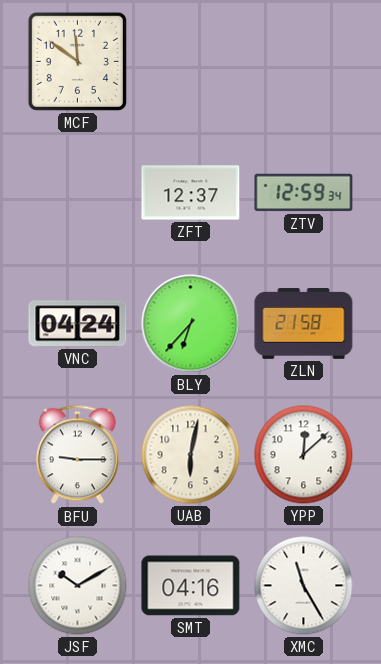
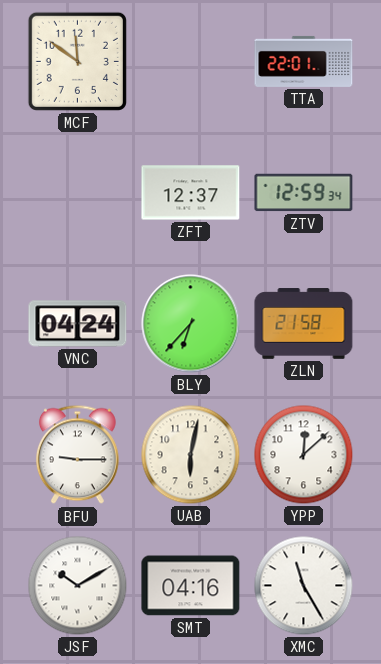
TTA: none -> 22:01
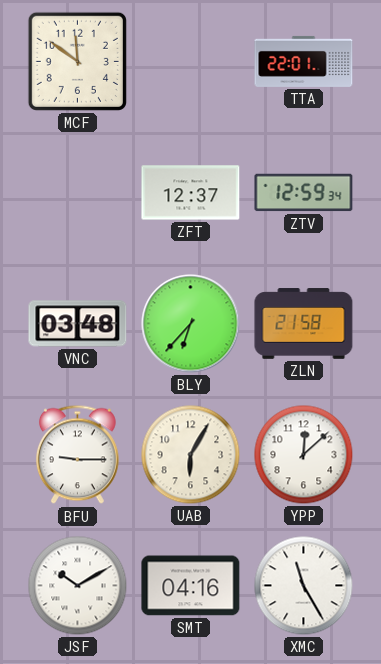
VNC: 04:24 -> 03:48
UAB: 6:02 -> 6:05
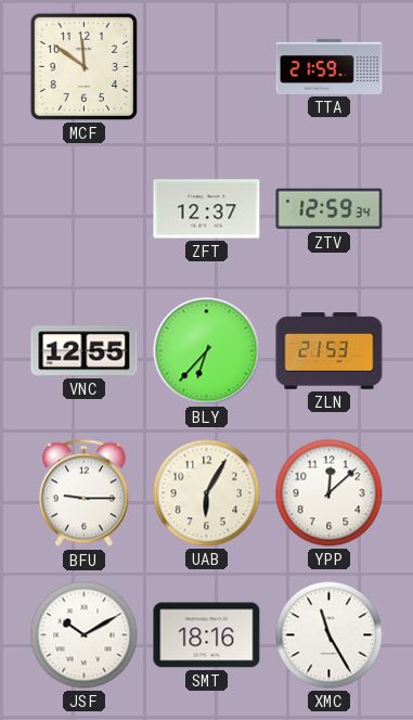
TTA: 22:01 -> 21:59
VNC: 03:48 -> 12:55
ZLN: 21:58 -> 21:53
SMT: 04:16 -> 18:16
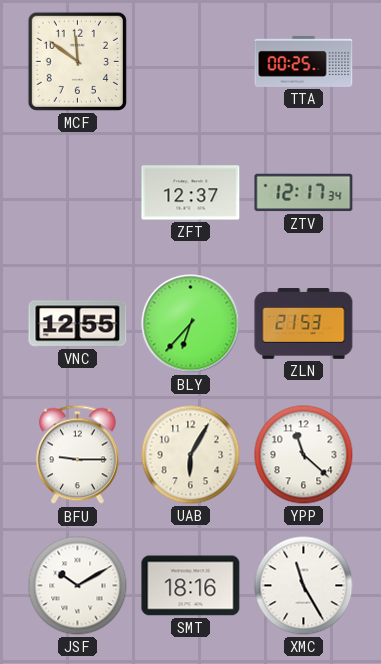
TTA: 21:59 -> 00:25
ZTV: 12:59 -> 12:17
YPP: 12:08 -> 11:22
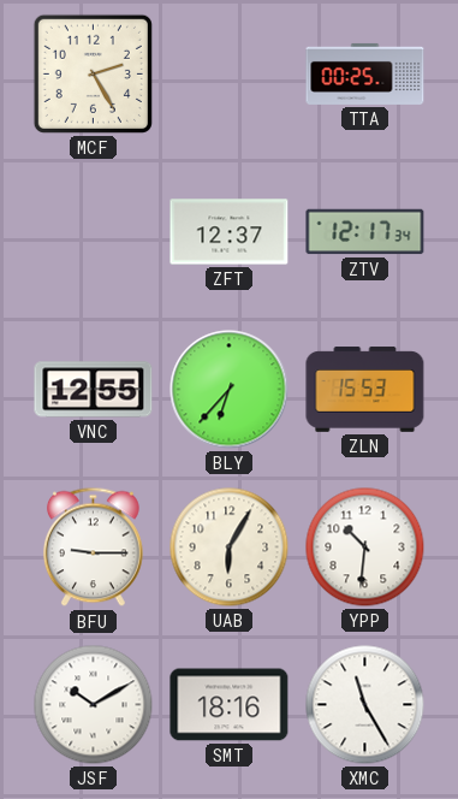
MCF: 11:51 -> 2:25
ZLN: 21:53 -> 15:53
YPP: 11:22 -> 10:31
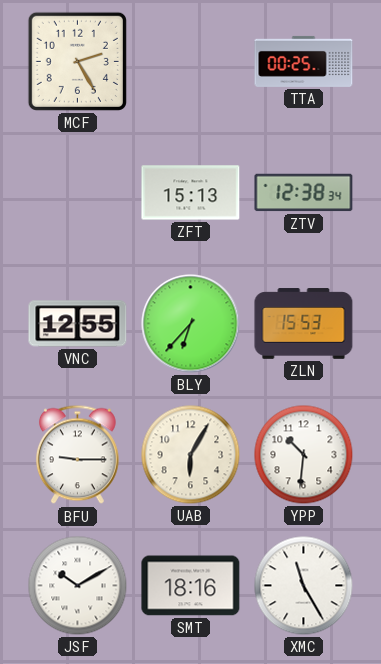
ZFT: 12:37 -> 15:13
ZTV: 12:17 -> 12:38
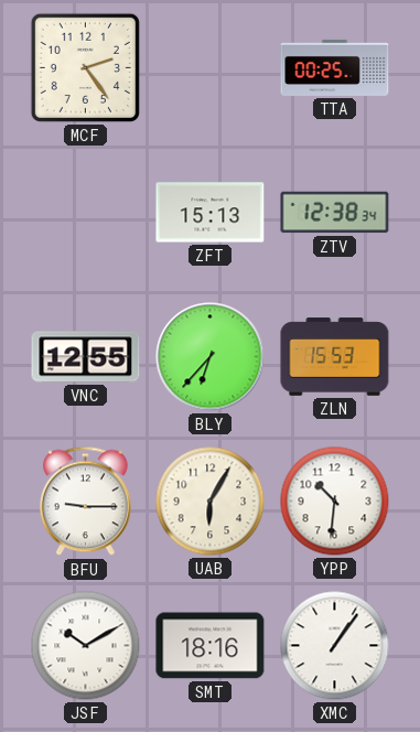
MCF: 2:25 -> 2:24
XMC: 11:25 -> 1:06
